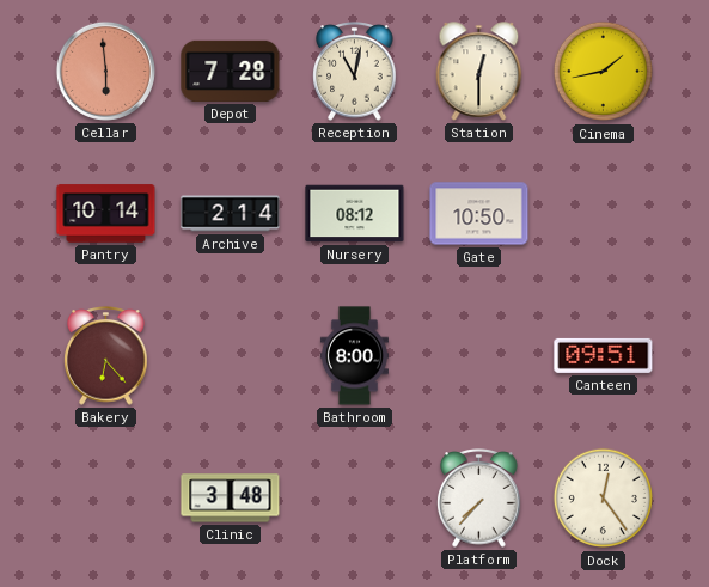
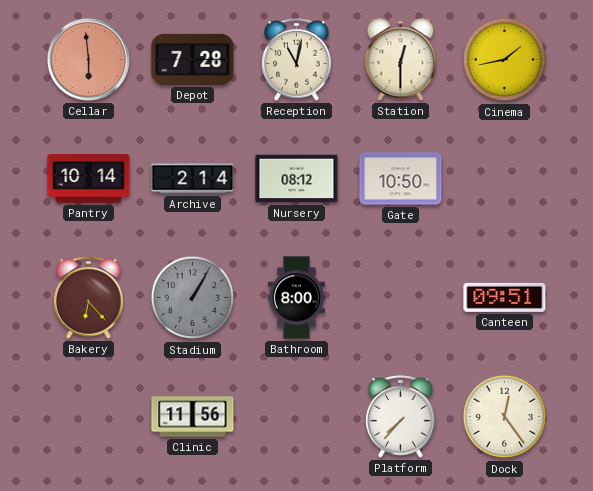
Stadium: none -> 1:05
Clinic: 3:48 -> 11:56
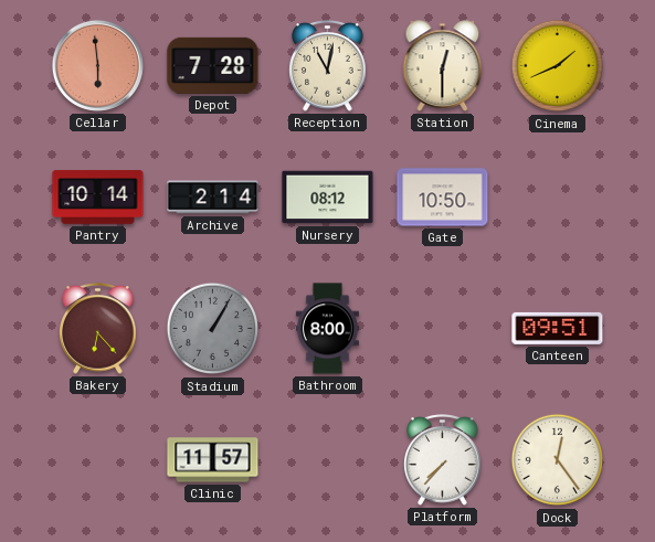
Cinema: 1:43 -> 1:41
Clinic: 11:56 -> 11:57
